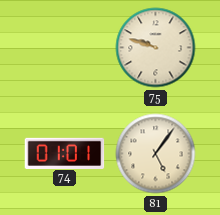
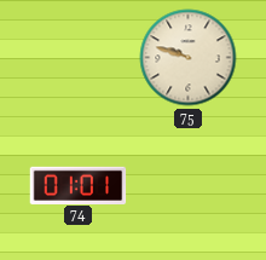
81: 5:06 -> none
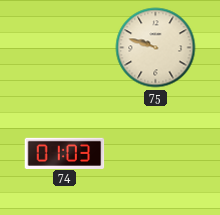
74: 01:01 -> 01:03
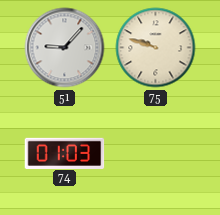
51: none -> 9:07
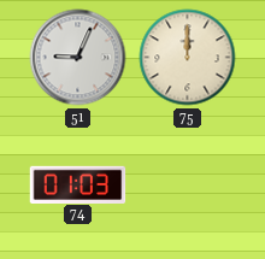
51: 9:07 -> 9:04
75: 9:48 -> 12:00
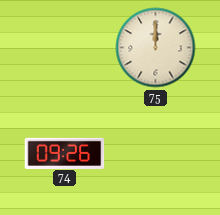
51: 9:04 -> none
74: 01:03 -> 09:26
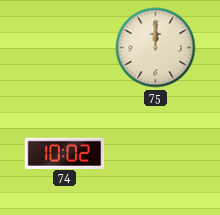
74: 09:26 -> 10:02
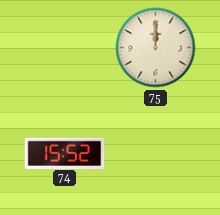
74: 10:02 -> 15:52
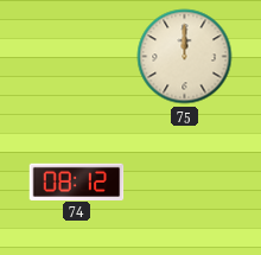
74: 15:52 -> 08:12
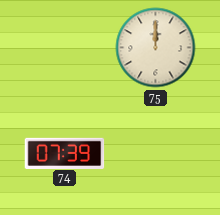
74: 08:12 -> 07:39
